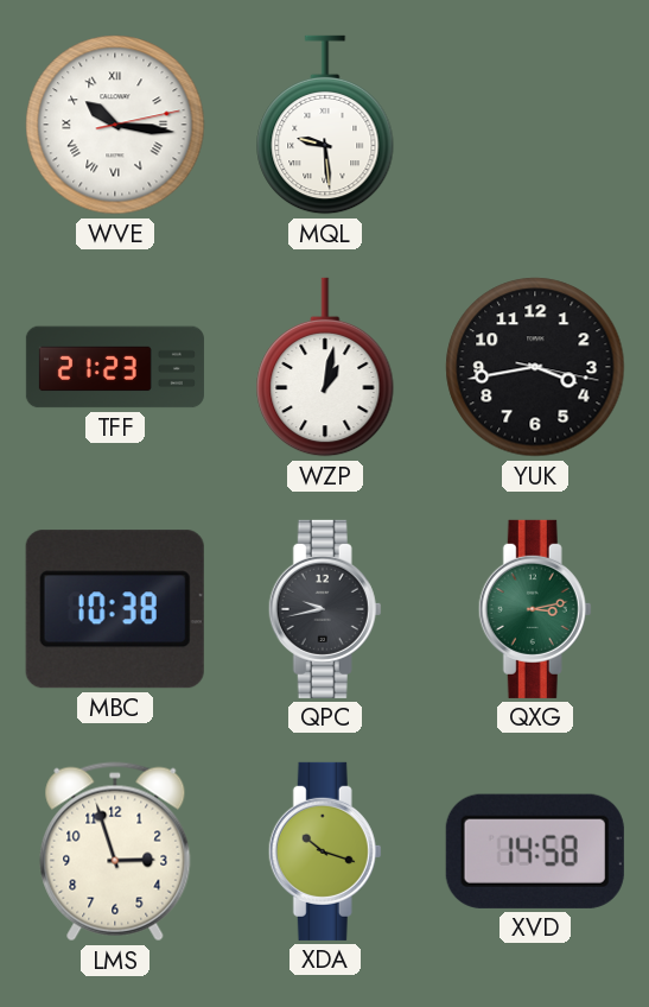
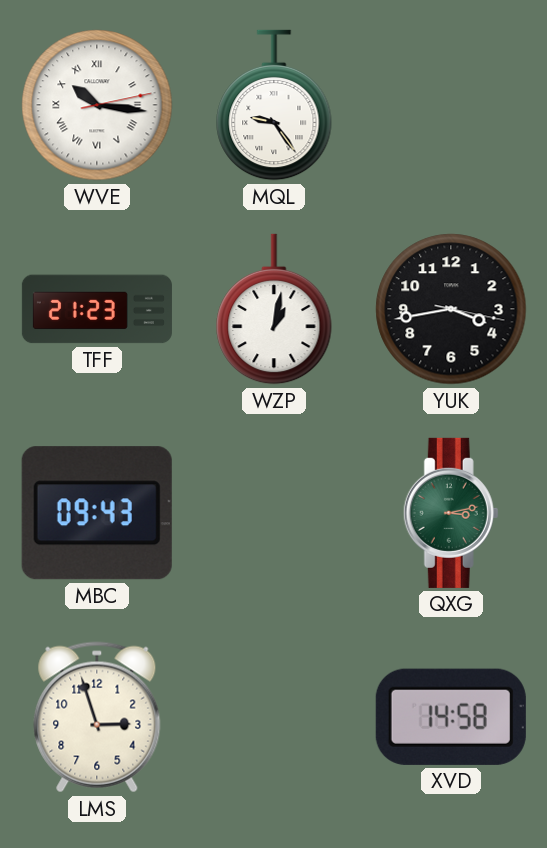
MQL: 9:29 -> 9:24
MBC: 10:38 -> 09:43
QPC: 9:43 -> none
XDA: 10:18 -> none
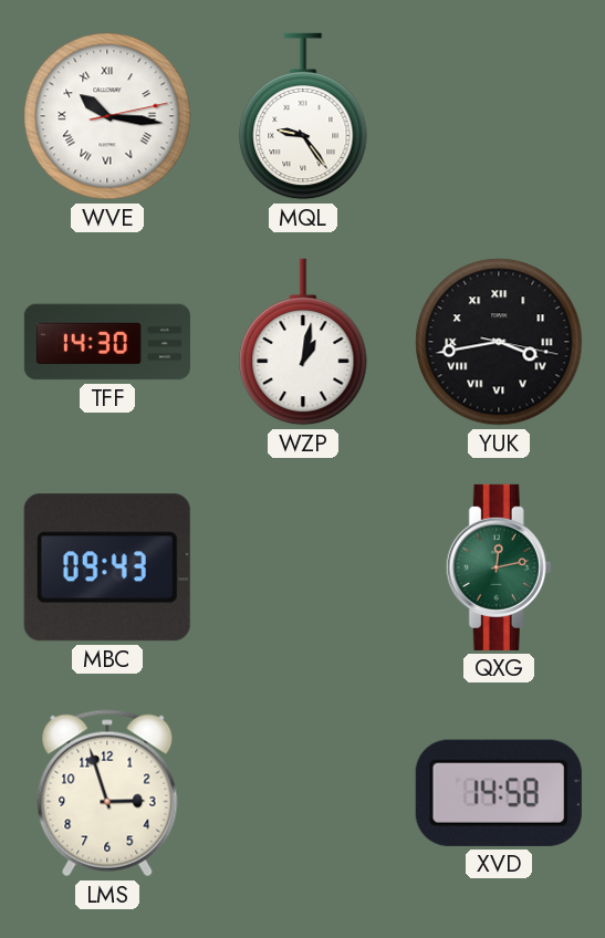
TFF: 21:23 -> 14:30
YUK numerals: Arabic -> Roman
QXG: 3:13 -> 12:13
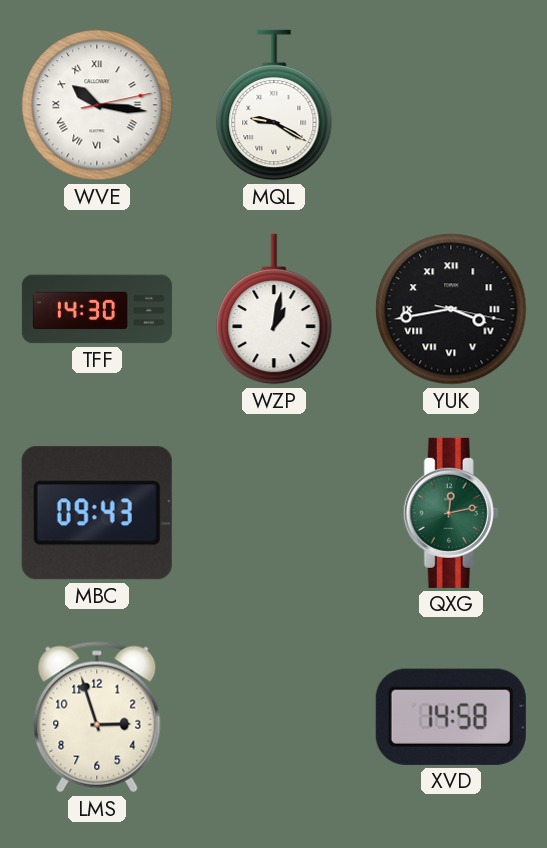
MQL: 9:24 -> 9:20
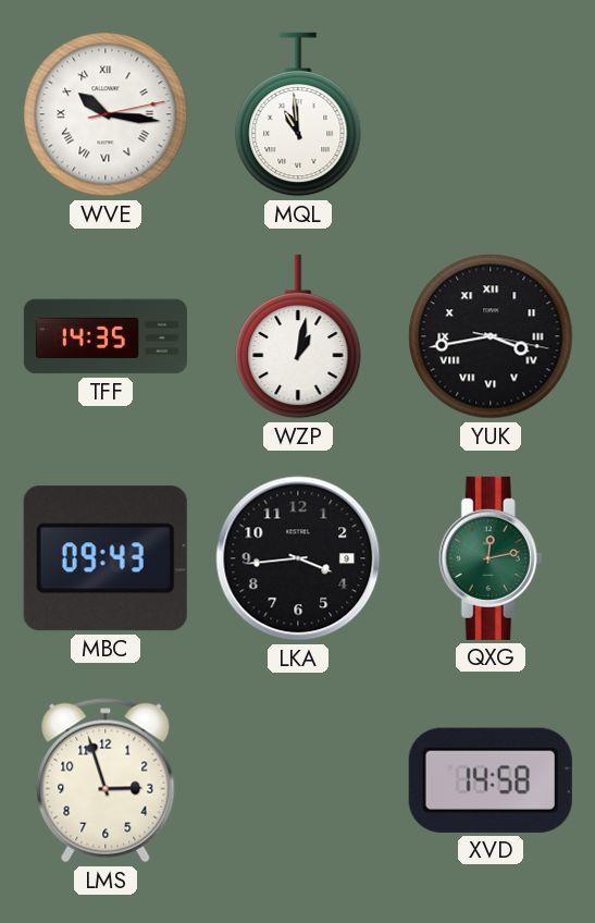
MQL: 9:20 -> 10:59
TFF: 14:30 -> 14:35
LKA: none -> 3:44
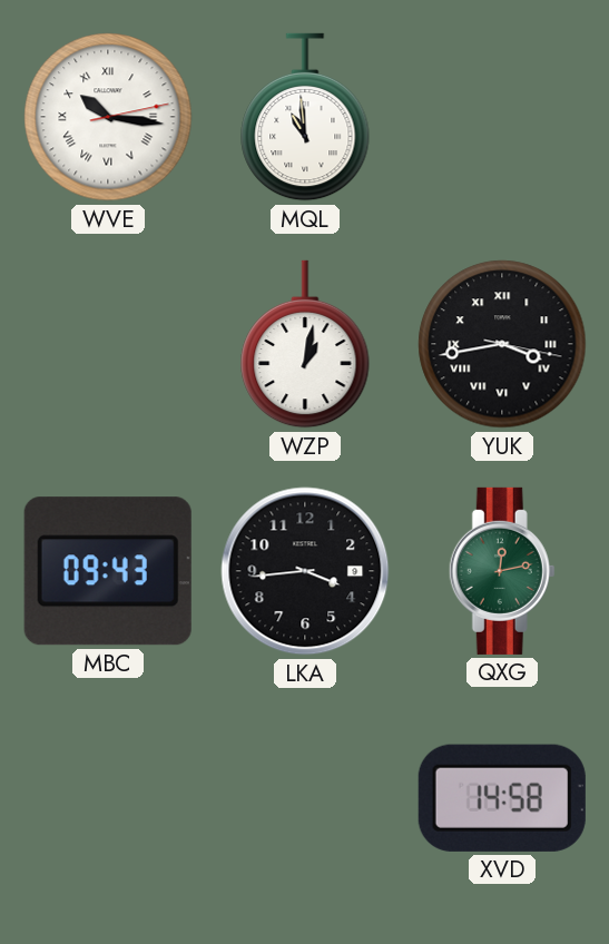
TFF: 14:35 -> none
LMS: 2:57 -> none
